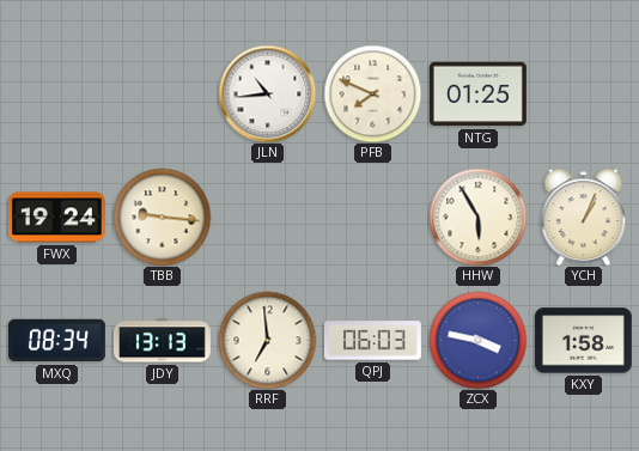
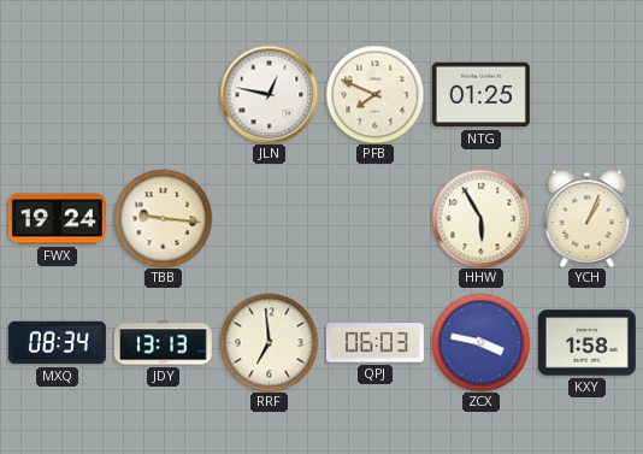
JLN: 10:44 -> 12:47
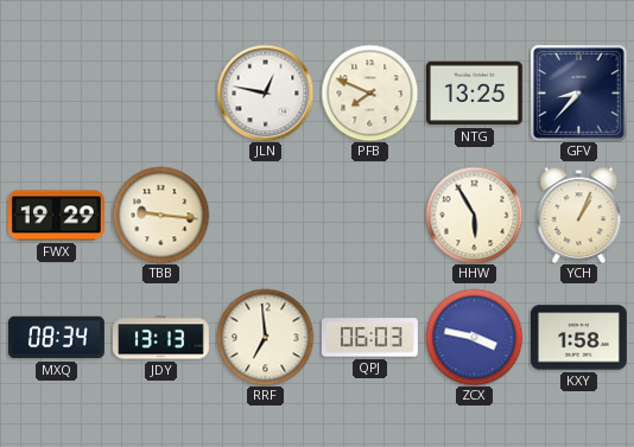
NTG: 01:25 -> 13:25
GFV: none -> 8:37
FWX: 19:24 -> 19:29
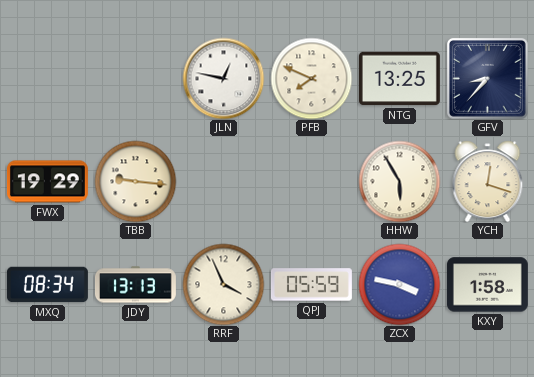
YCH: 1:04 -> 12:18
RRF: 6:59 -> 3:56
QPJ: 06:03 -> 05:59
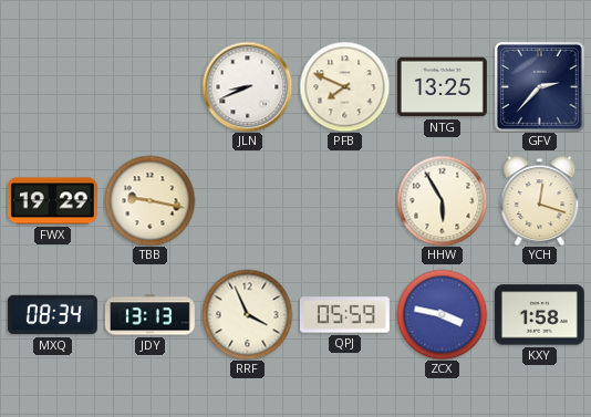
JLN: 12:47 -> 8:41
GFV: 8:37 -> 2:37
TBB: 9:16 -> 9:17
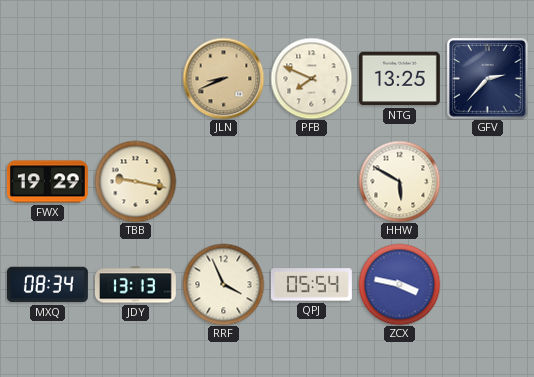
JLN dial: white -> champagne
HHW: 5:55 -> 5:50
YCH: 12:18 -> none
QPJ: 05:59 -> 05:54
KXY: 1:58 -> none
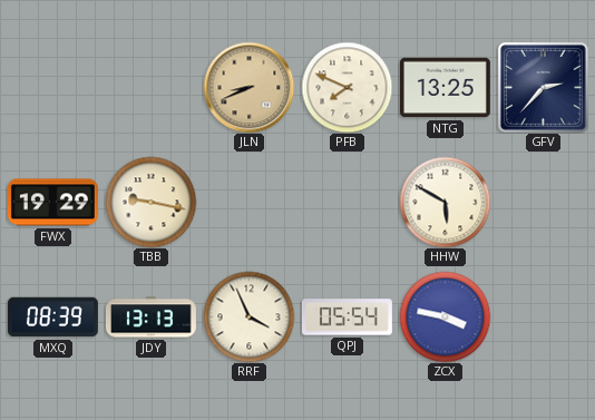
MXQ: 08:34 -> 08:39
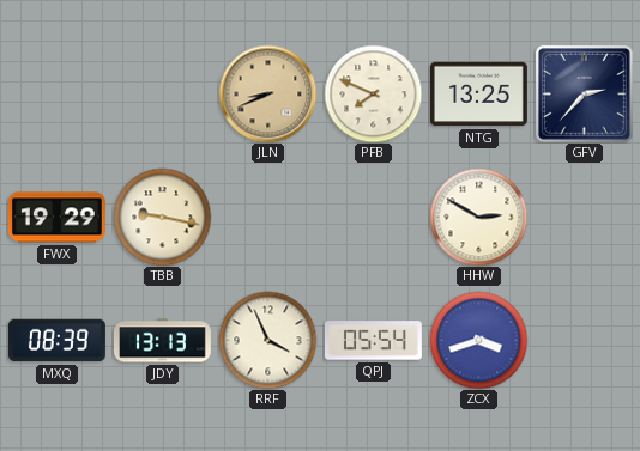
HHW: 5:50 -> 2:50
ZCX: 3:47 -> 3:42
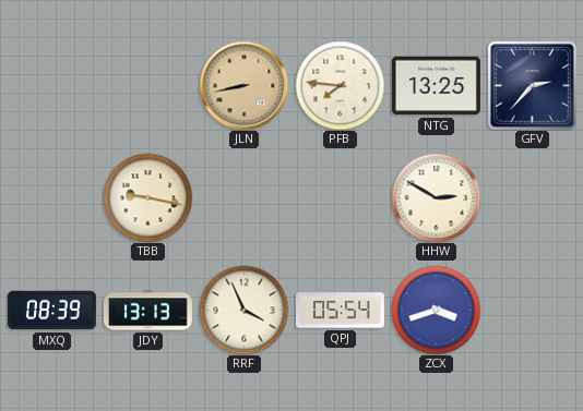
JLN: 8:41 -> 8:43
PFB: 7:49 -> 7:46
FWX: 19:29 -> none
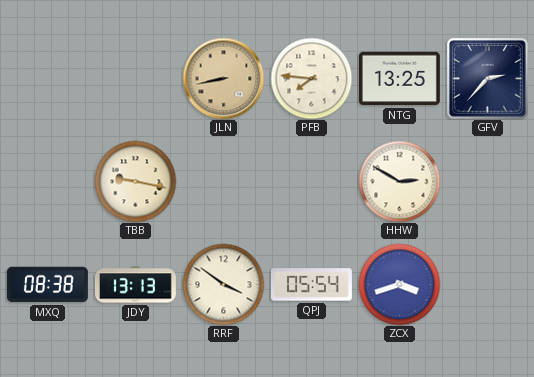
MXQ: 08:39 -> 08:38
RRF: 3:56 -> 3:51
